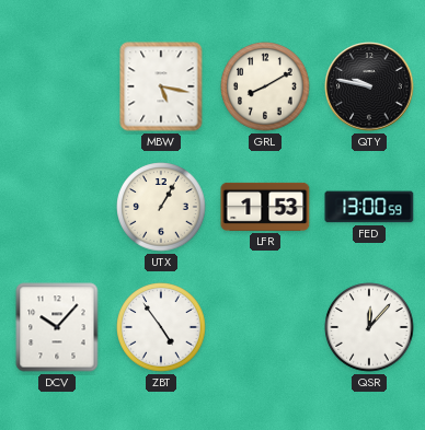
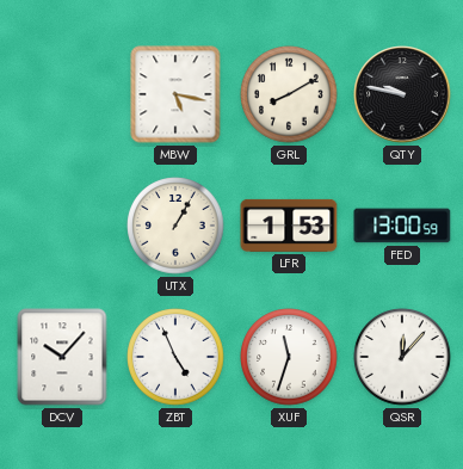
ZBT: 4:54 -> 4:56
XUF: none -> 11:33
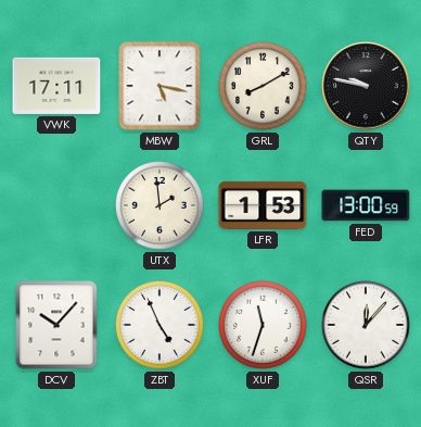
VWK: none -> 17:11
UTX: 1:05 -> 1:59
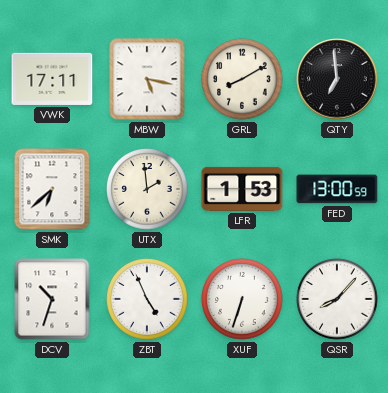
QTY: 9:47 -> 6:59
SMK: none -> 6:38
DCV: 10:07 -> 10:33
XUF: 11:33 -> 6:33
QSR: 12:07 -> 8:07
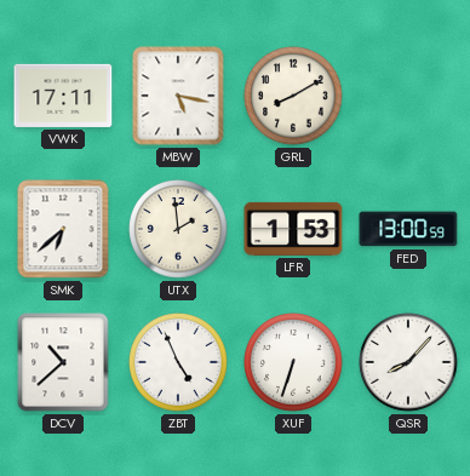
QTY: 6:59 -> none
DCV: 10:33 -> 10:38
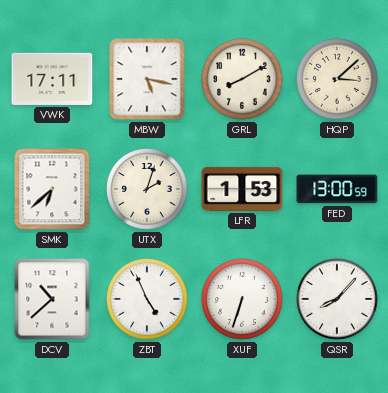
HQP: none -> 3:08
UTX: 1:59 -> 2:03
